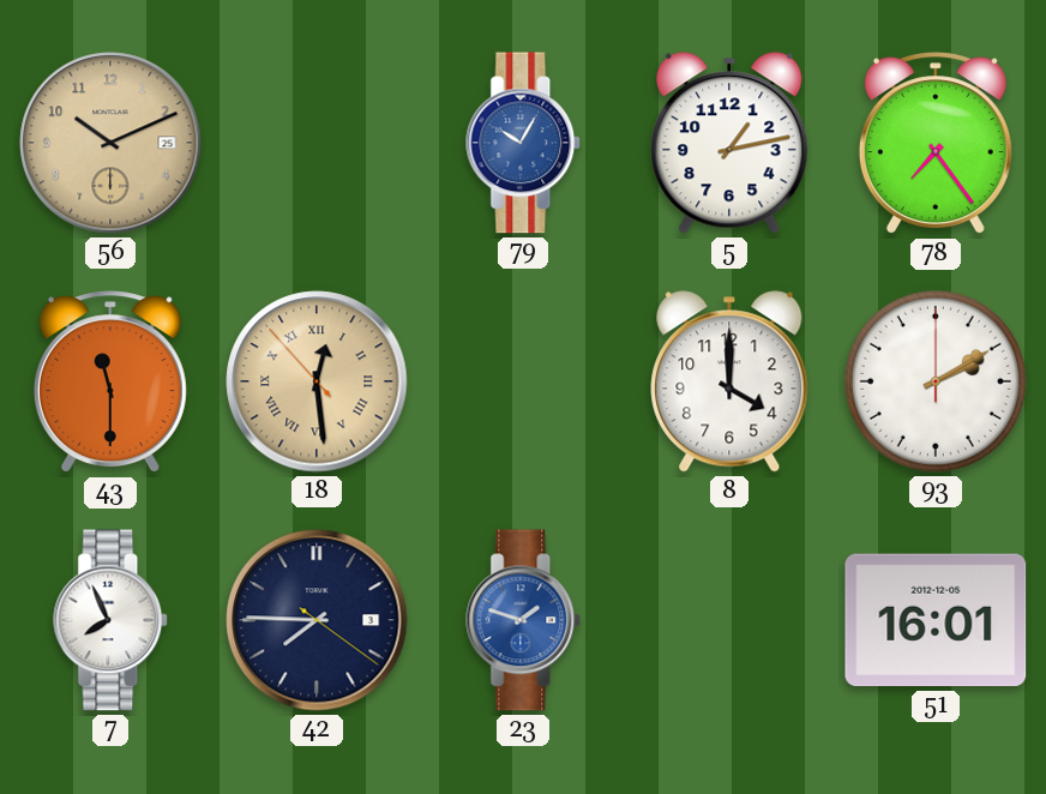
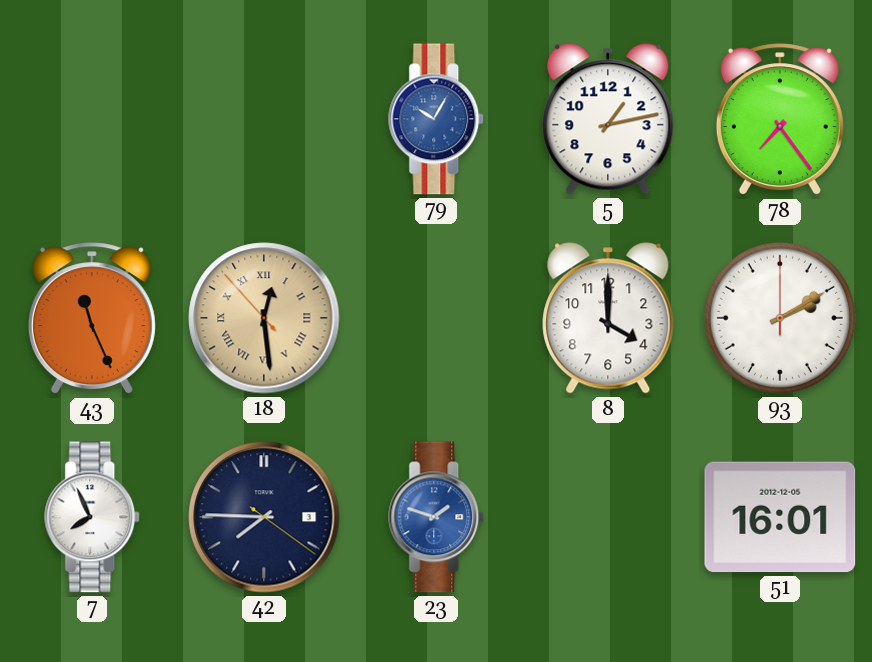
56: 10:11 -> none
43: 11:30 -> 11:26
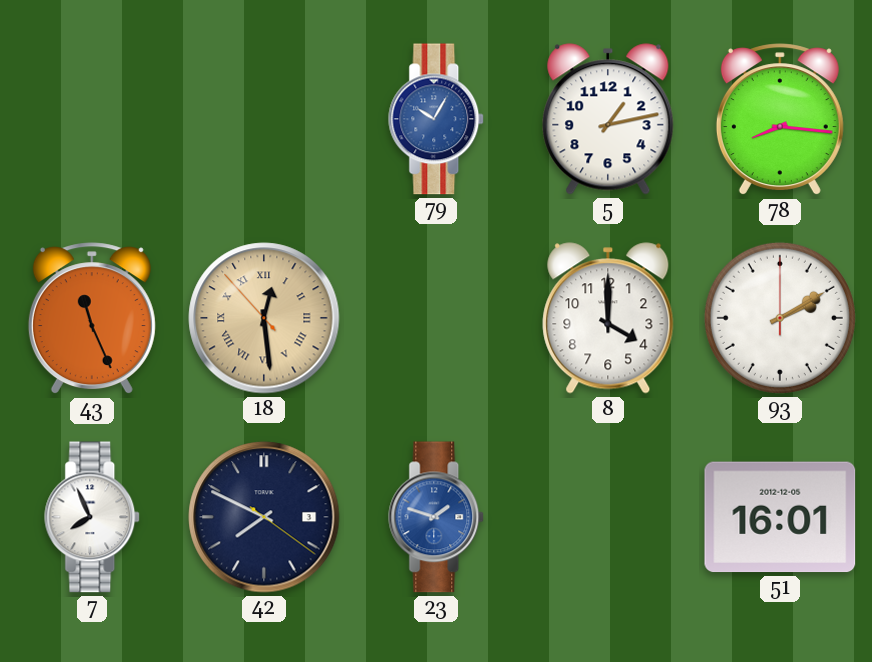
78: 7:24 -> 8:16
42: 7:45 -> 7:49
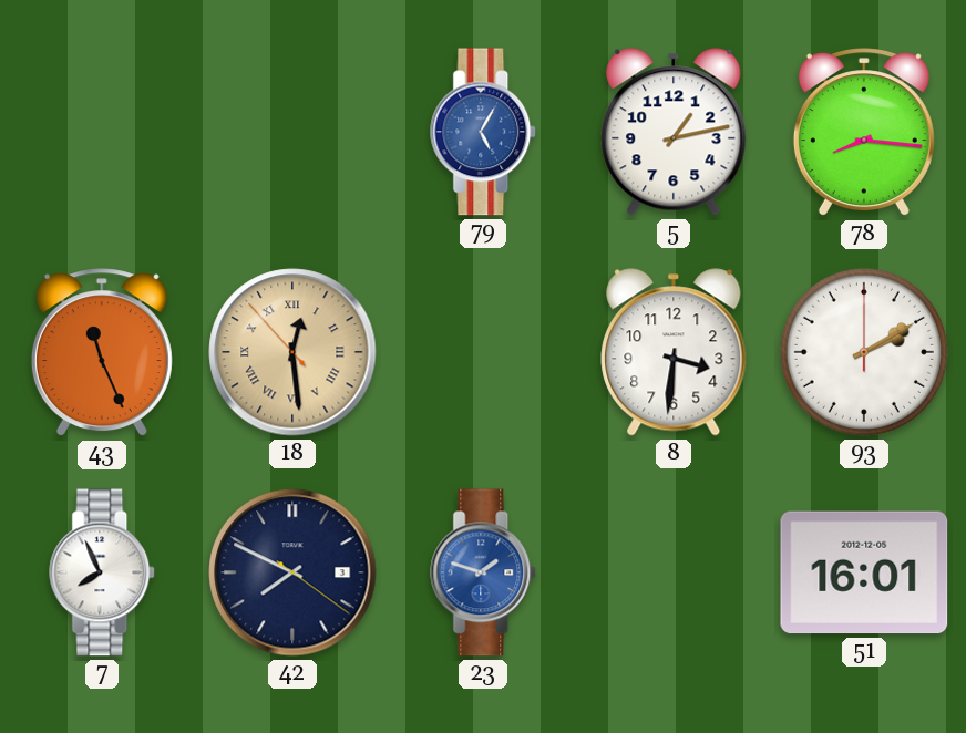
79: 10:05 -> 5:05
8: 4:00 -> 3:31
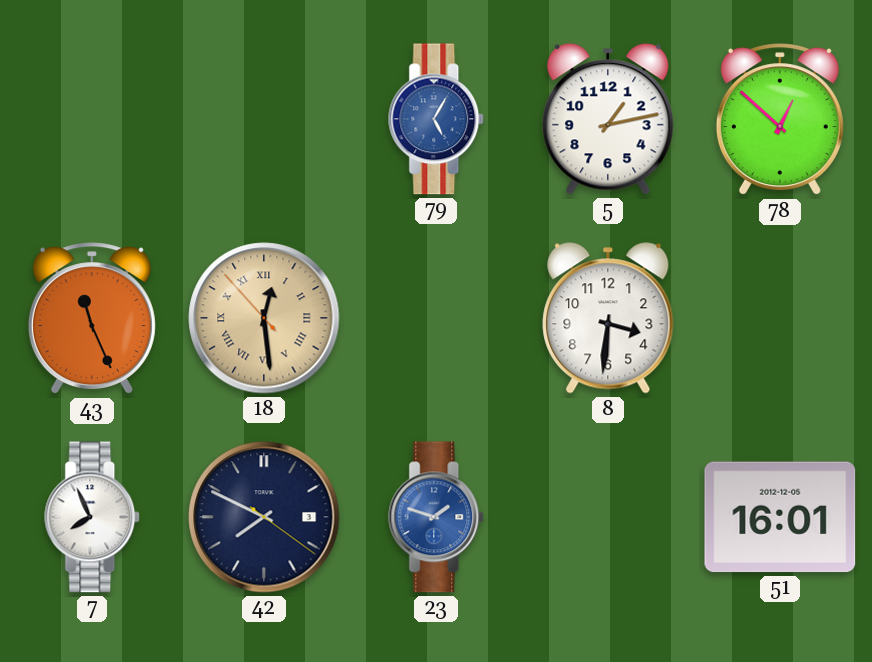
78: 8:16 -> 12:52
93: 2:10 -> none
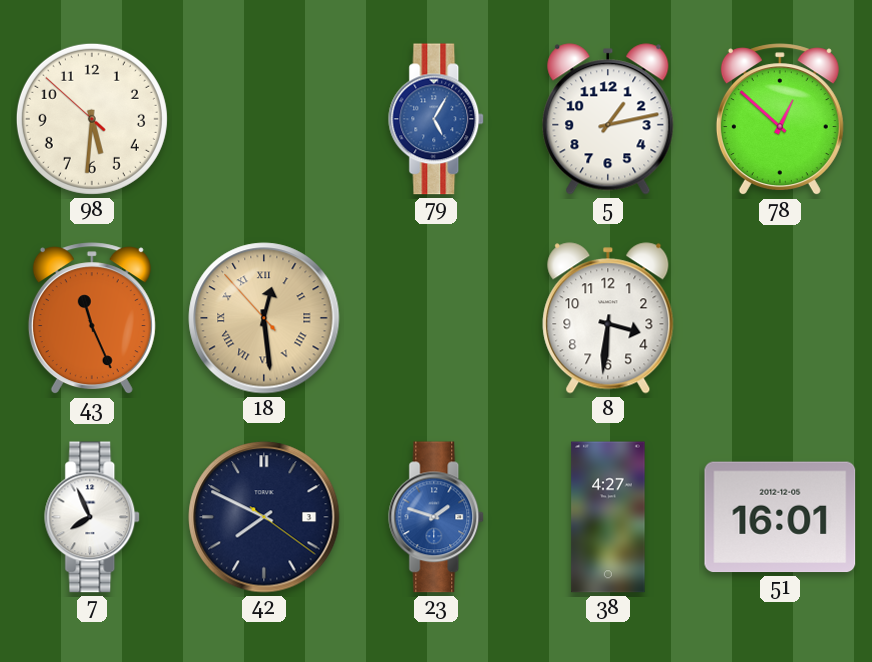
98: none -> 5:30
38: none -> 4:27
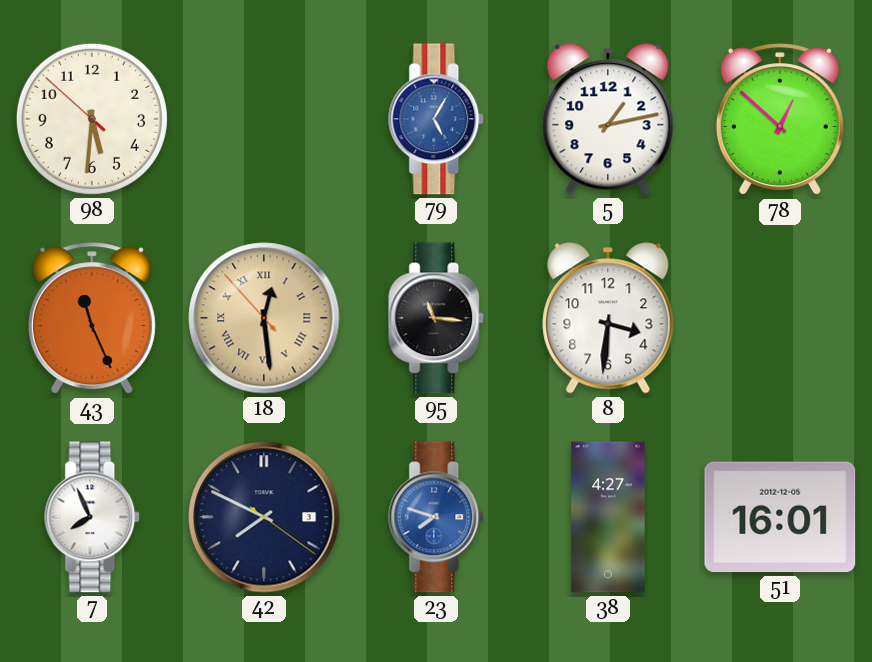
95: none -> 11:16
23: 1:48 -> 7:48
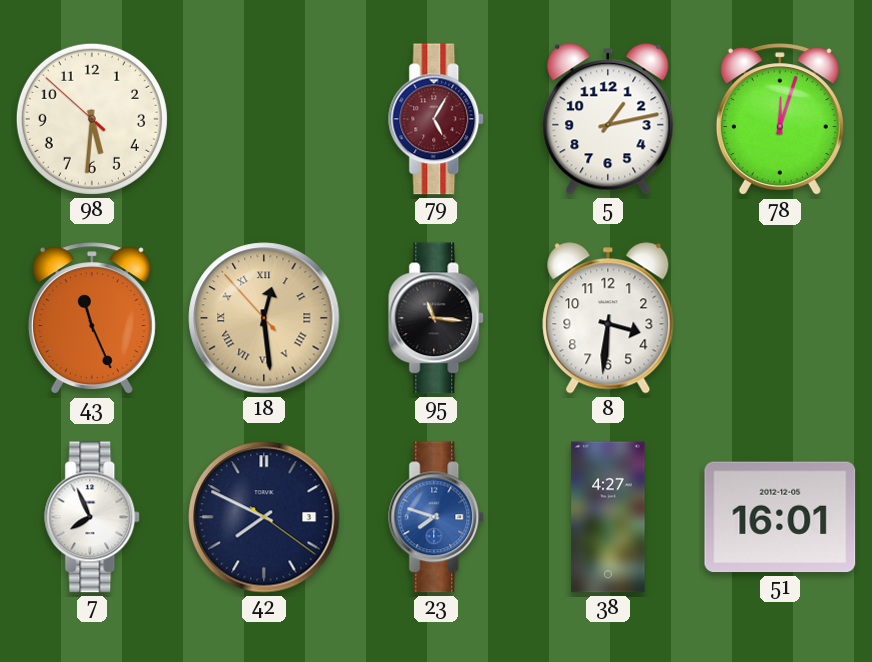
79 dial: blue -> burgundy
78: 12:52 -> 12:03
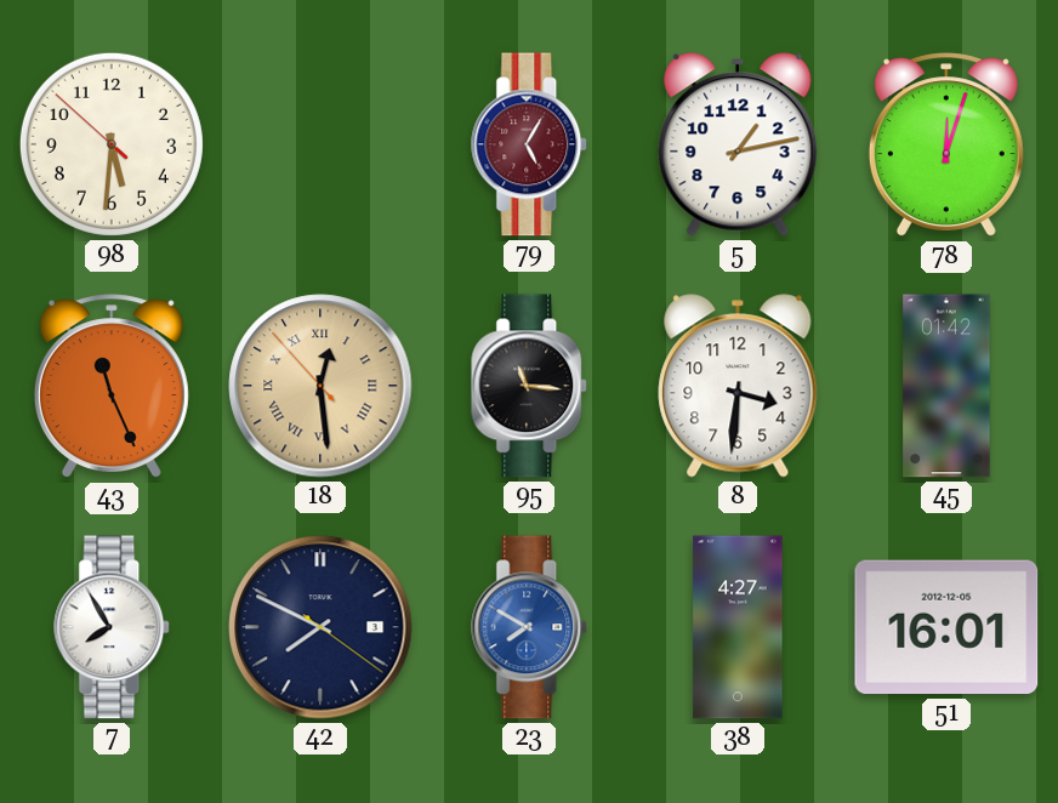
45: none -> 01:42
7: 7:56 -> 7:55
23: 7:48 -> 7:50
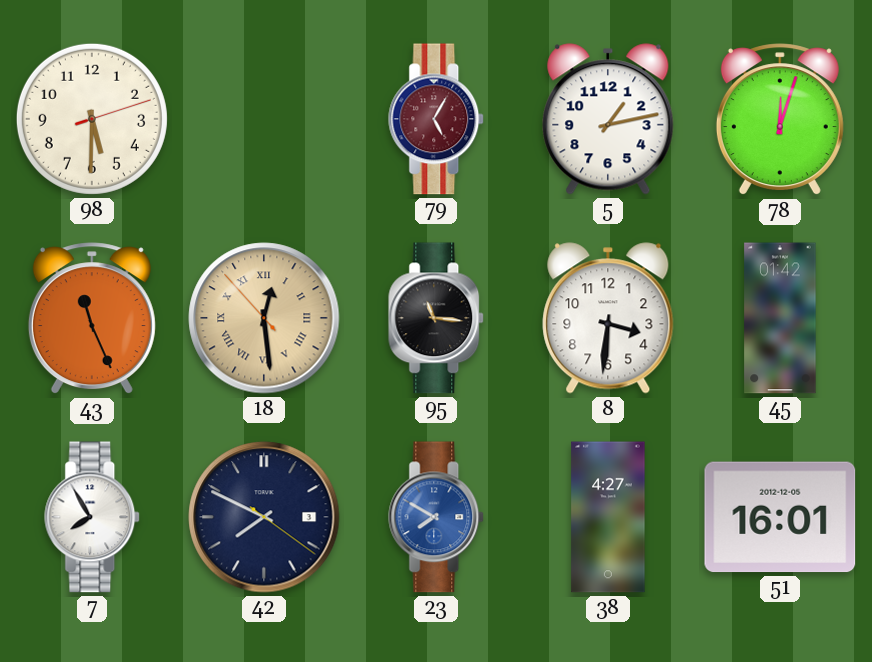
98: 5:30:52 -> 5:30:12
